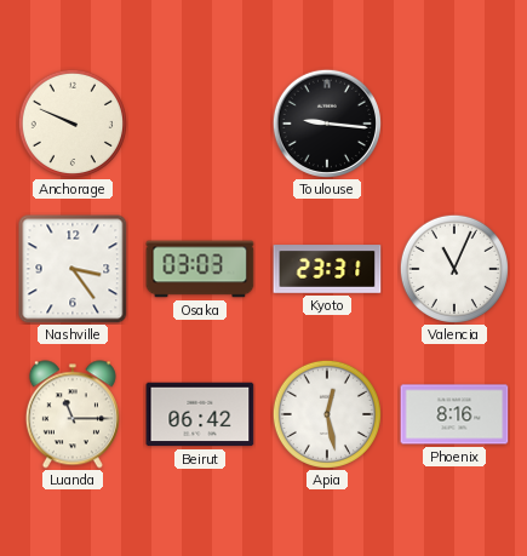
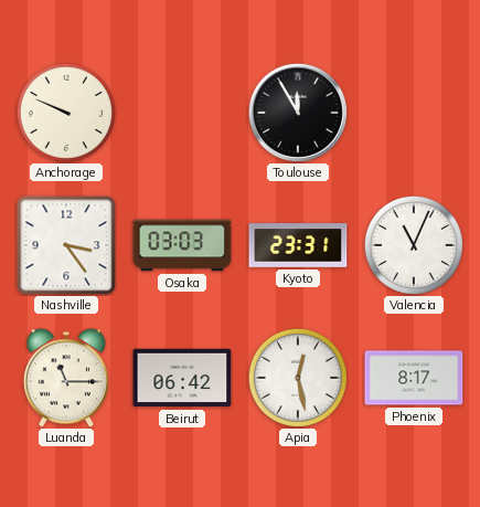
Toulouse: 9:16 -> 11:55
Phoenix: 8:16 -> 8:17
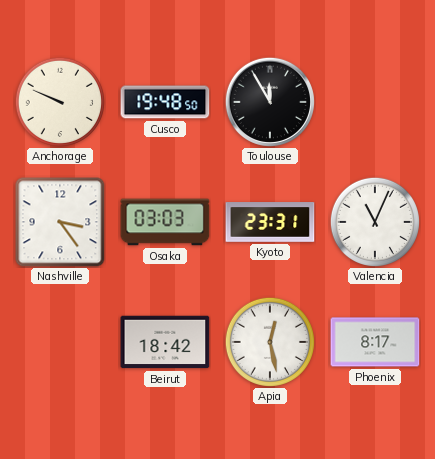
Cusco: none -> 19:48
Luanda: 11:15 -> none
Beirut: 06:42 -> 18:42
